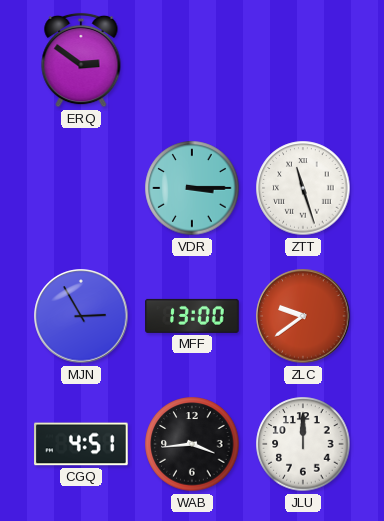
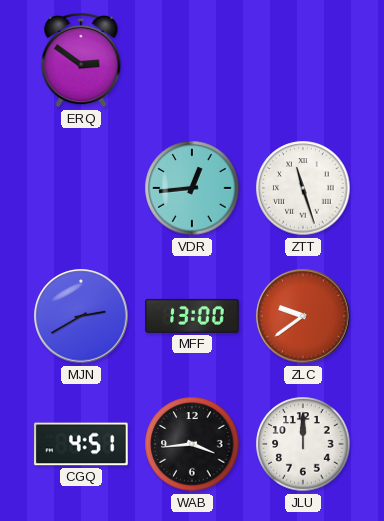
VDR: 3:15 -> 12:44
MJN: 2:55 -> 2:40
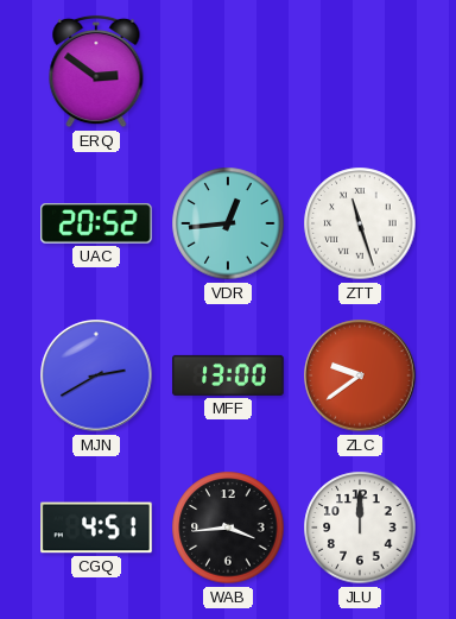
UAC: none -> 20:52
